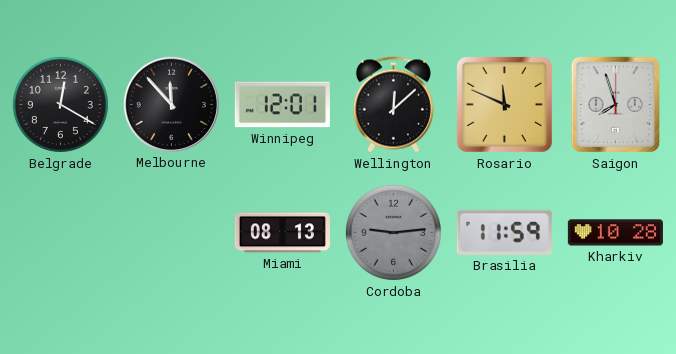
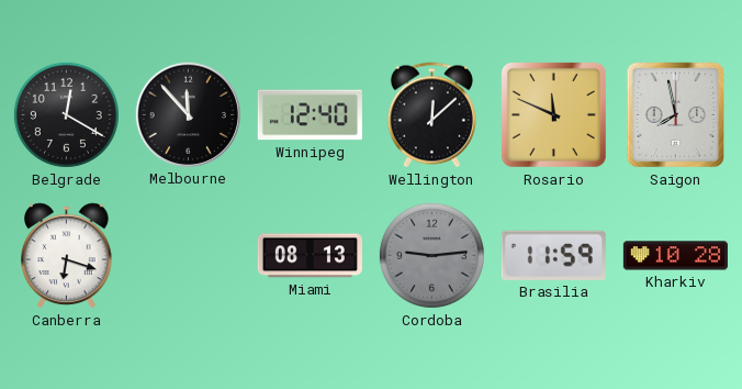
Winnipeg: 12:01 -> 12:40
Saigon: 7:57 -> 7:58
Canberra: none -> 6:18
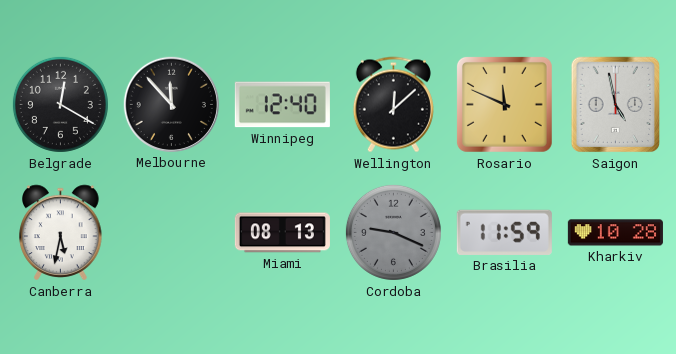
Saigon: 7:58 -> 4:58
Canberra: 6:18 -> 5:32
Cordoba: 9:14 -> 9:19
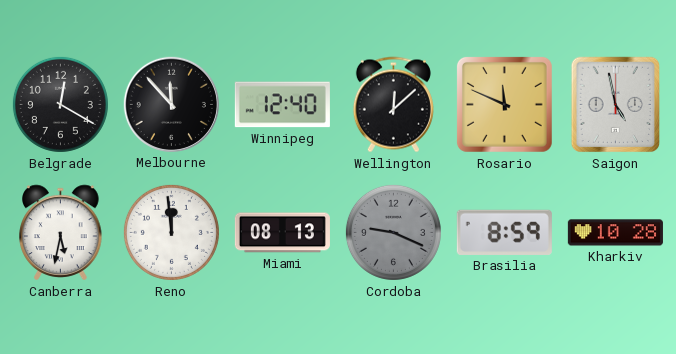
Reno: none -> 11:59
Brasilia: 11:59 -> 8:59
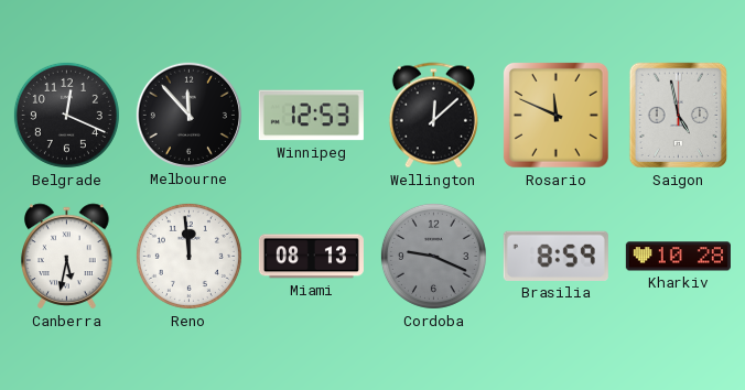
Belgrade: 12:20 -> 12:19
Winnipeg: 12:40 -> 12:53
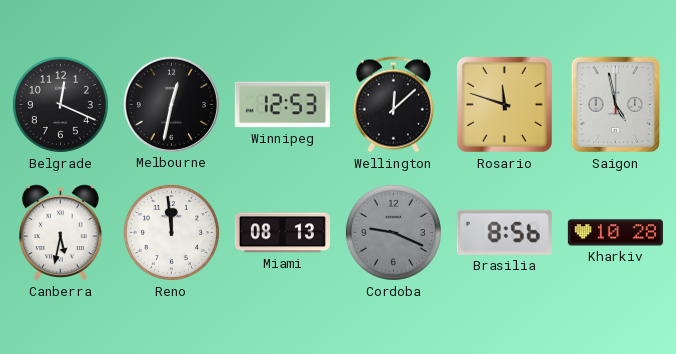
Melbourne: 11:53 -> 12:32
Rosario: 11:49 -> 11:48
Brasilia: 8:59 -> 8:56
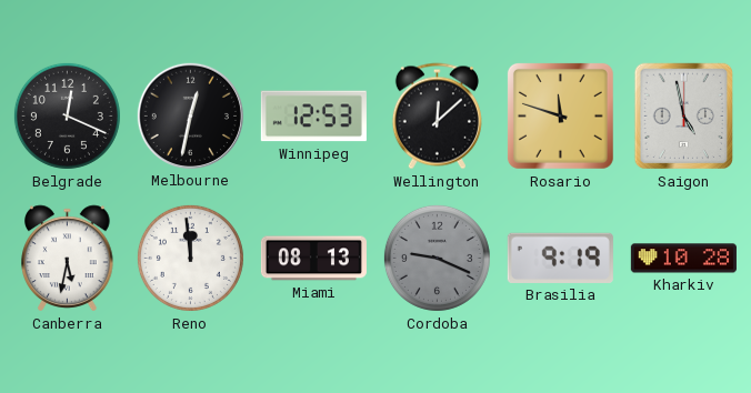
Brasilia: 8:56 -> 9:19
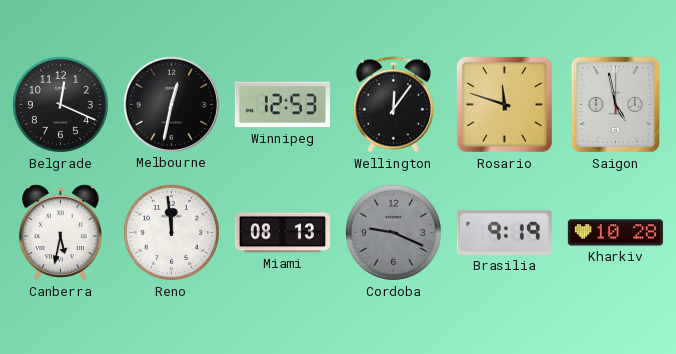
Wellington: 12:08 -> 12:06
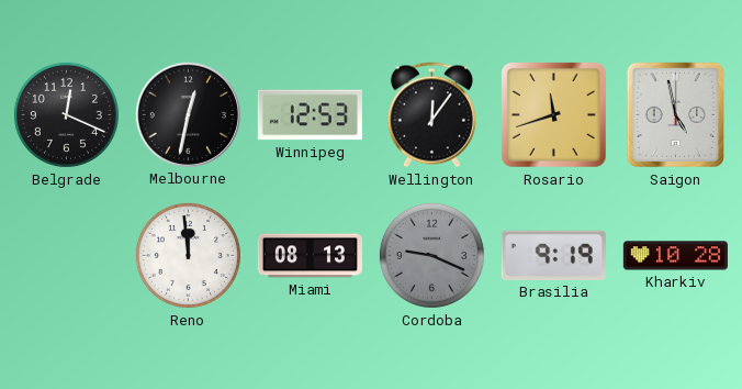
Rosario: 11:48 -> 11:42
Canberra: 5:32 -> none
